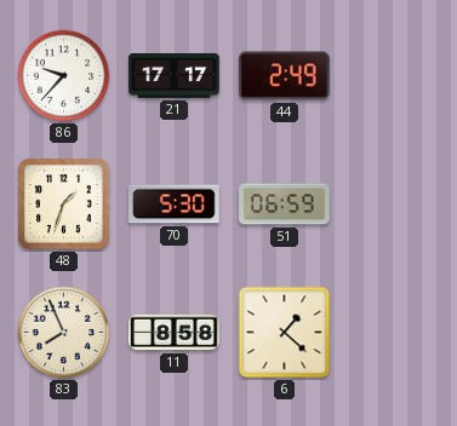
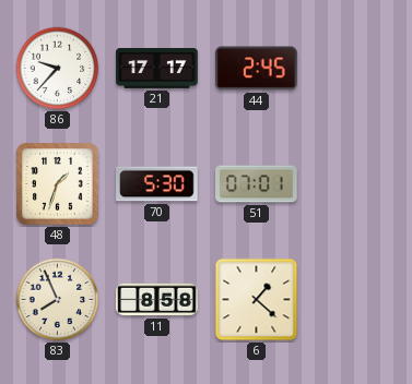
44: 2:49 -> 2:45
51: 06:59 -> 07:01
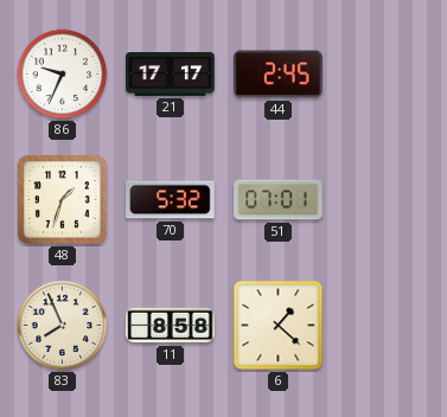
86: 9:37 -> 9:34
70: 5:30 -> 5:32
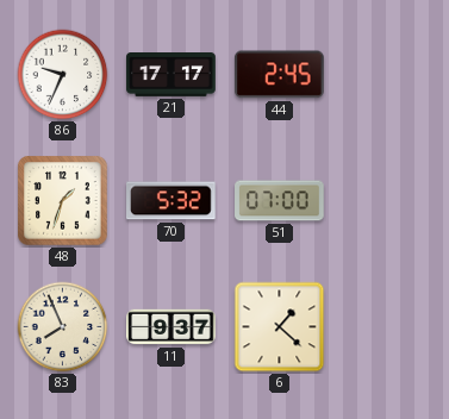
51: 07:01 -> 07:00
11: 8:58 -> 9:37
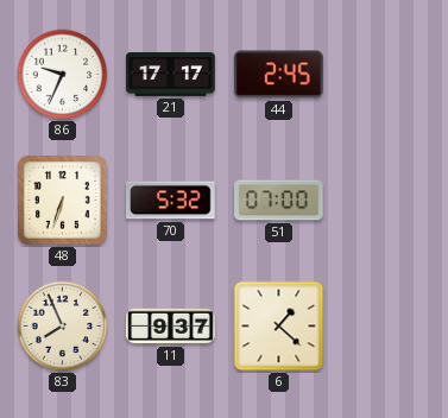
48: 1:33 -> 6:33
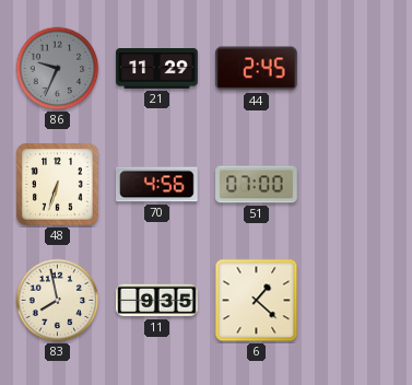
86 dial: white -> grey
21: 17:17 -> 11:29
70: 5:32 -> 4:56
83: 7:56 -> 7:58
11: 9:37 -> 9:35
